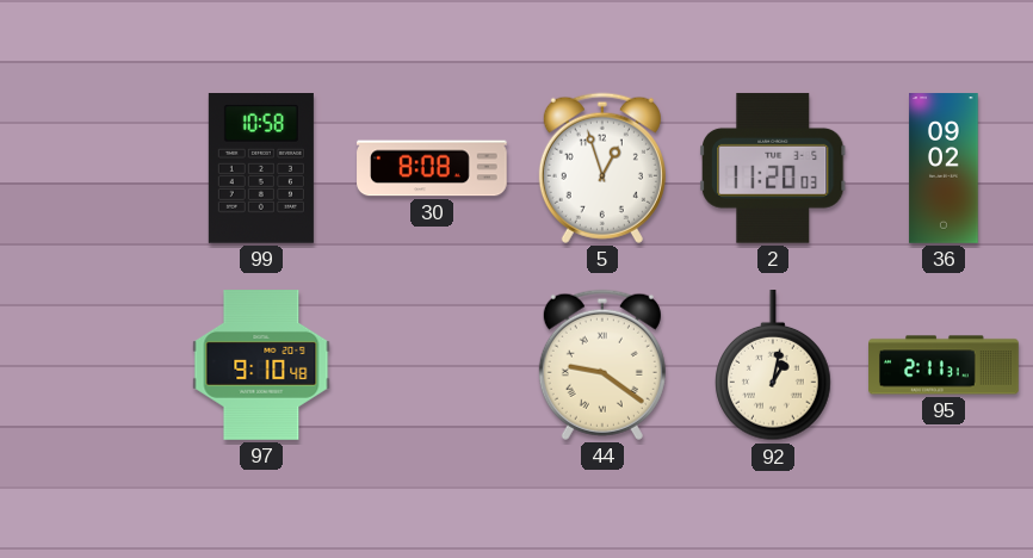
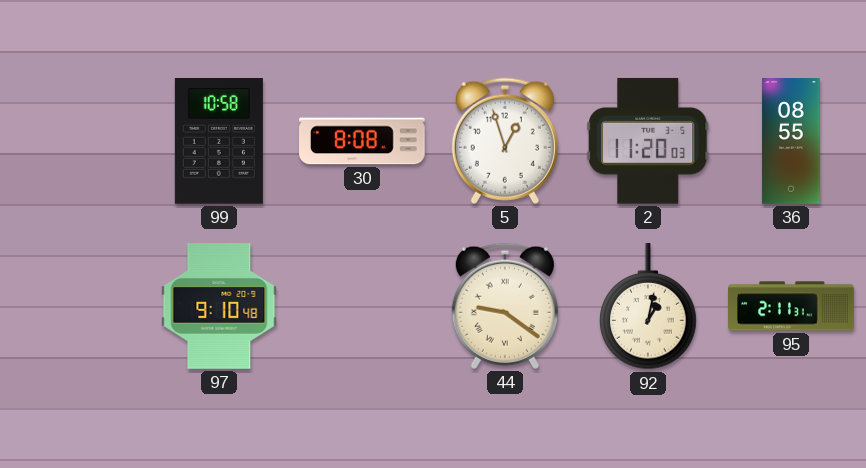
36: 09:02 -> 08:55
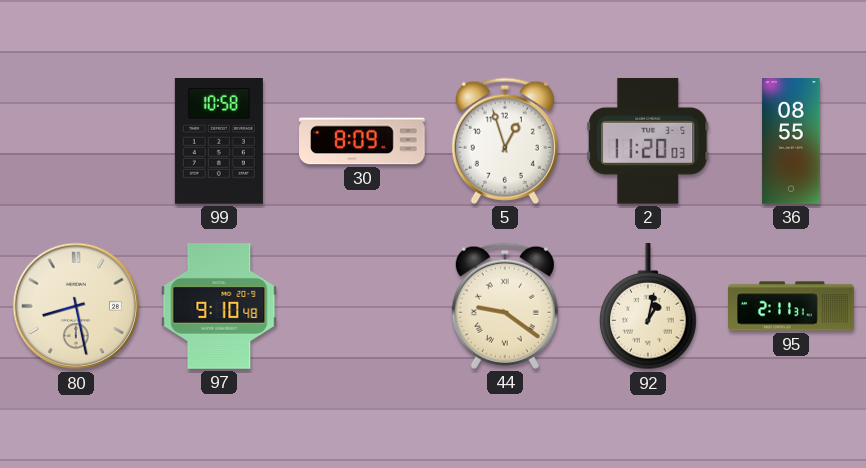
30: 8:08 -> 8:09
80: none -> 8:28
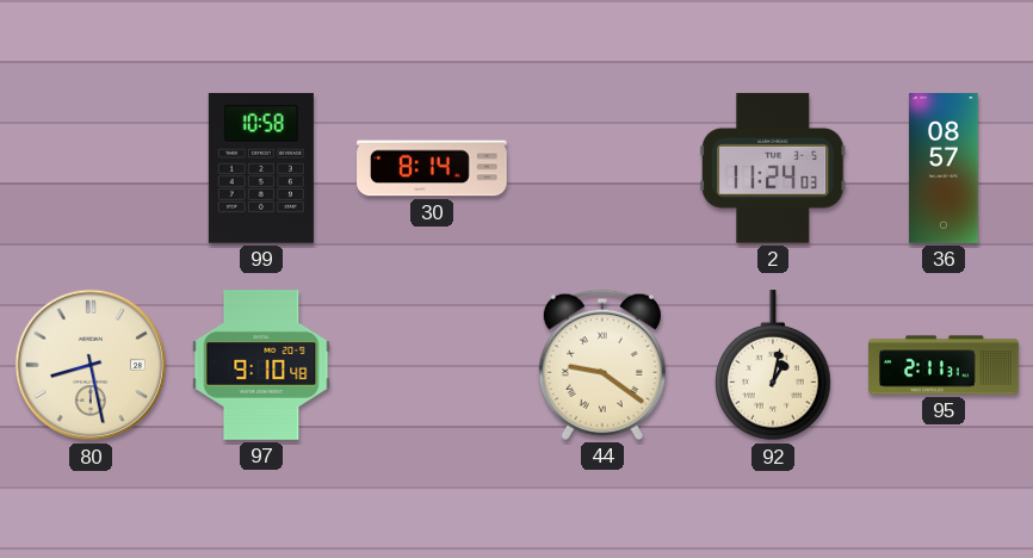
30: 8:09 -> 8:14
5: 12:57 -> none
2: 11:20 -> 11:24
36: 08:55 -> 08:57
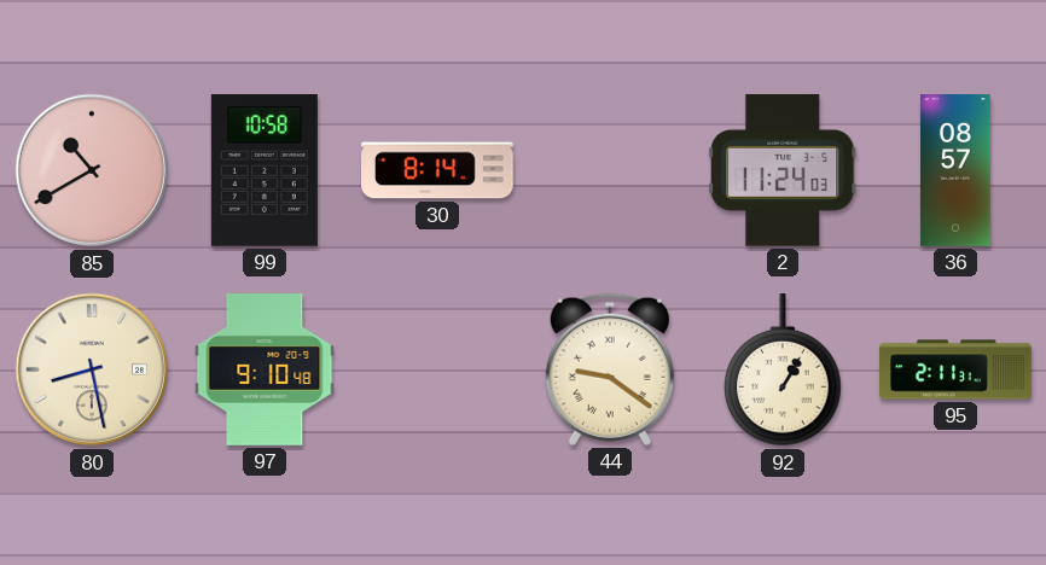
85: none -> 10:40
92: 1:02 -> 1:05
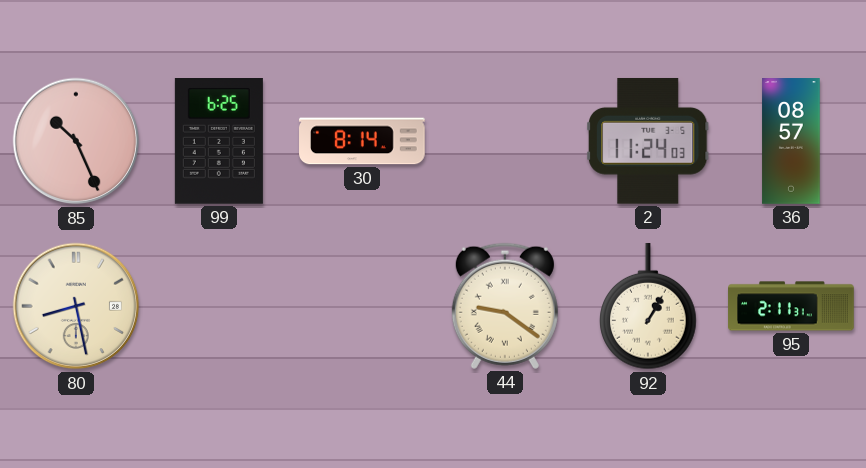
85: 10:40 -> 10:26
99: 10:58 -> 6:25
97: 9:10 -> none
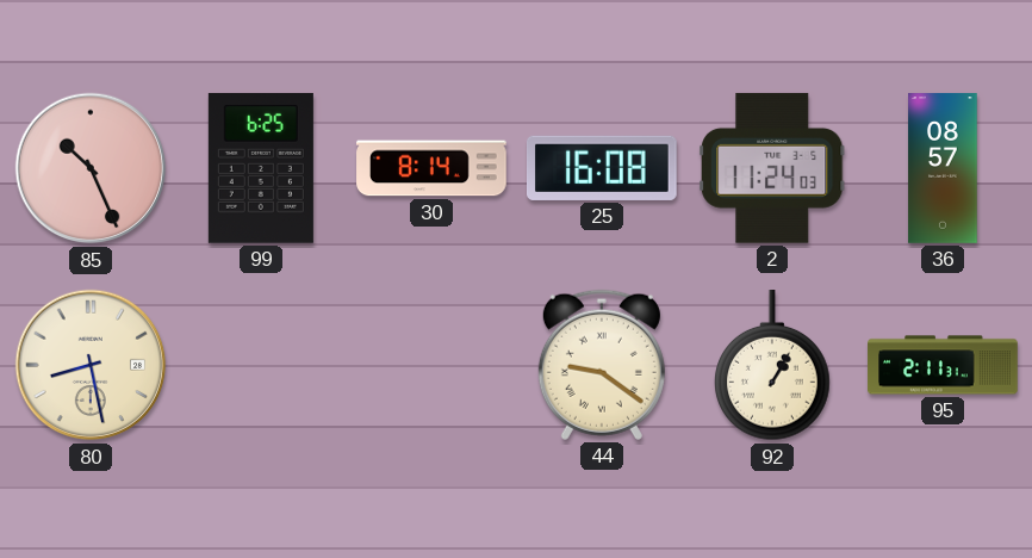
25: none -> 16:08
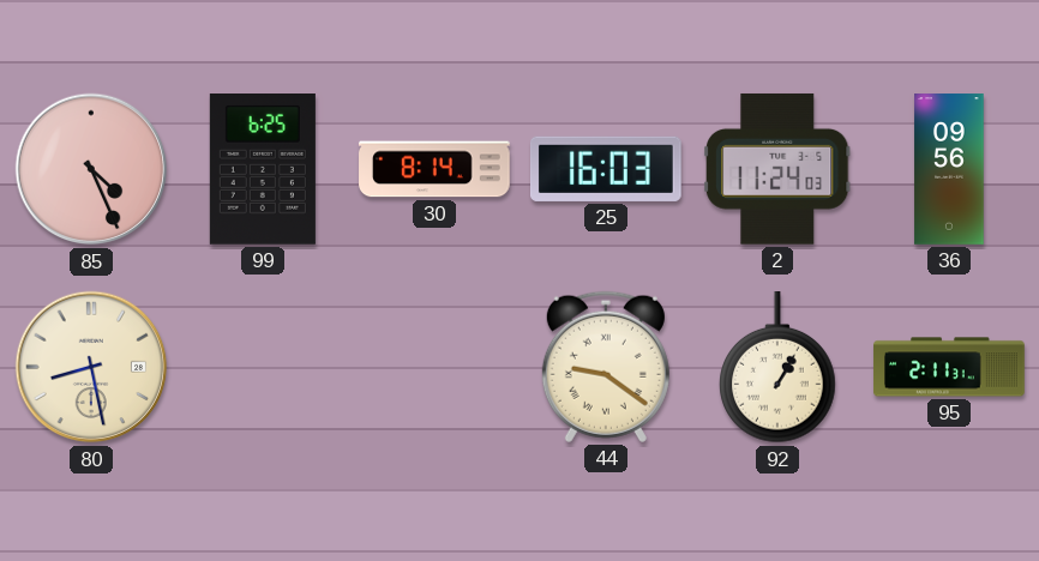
85: 10:26 -> 4:26
25: 16:08 -> 16:03
36: 08:57 -> 09:56
